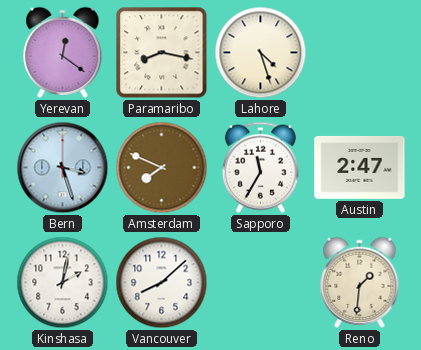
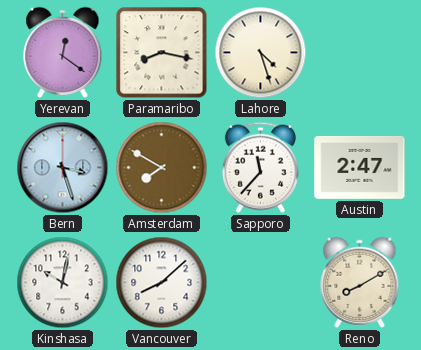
Amsterdam: 7:49 -> 7:50
Sapporo: 11:35 -> 11:37
Kinshasa: 2:02 -> 10:02
Reno: 1:31 -> 8:10
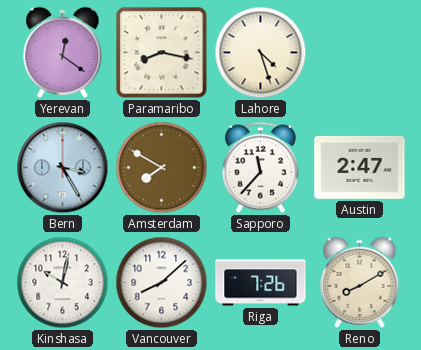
Bern: 3:27 -> 3:25
Riga: none -> 7:26
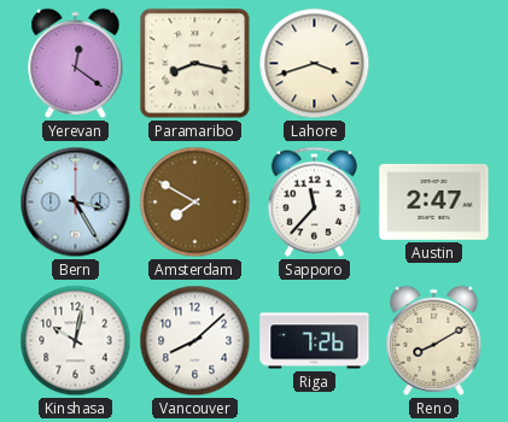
Lahore: 4:27 -> 3:42
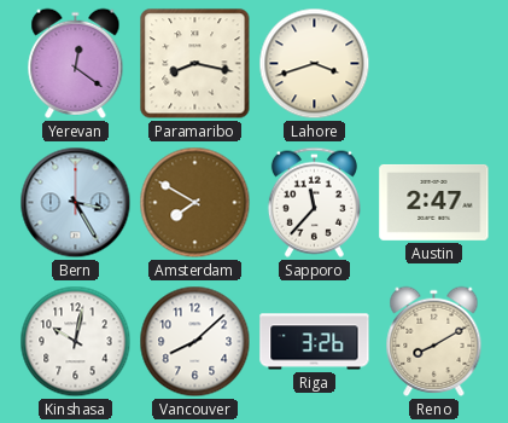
Riga: 7:26 -> 3:26
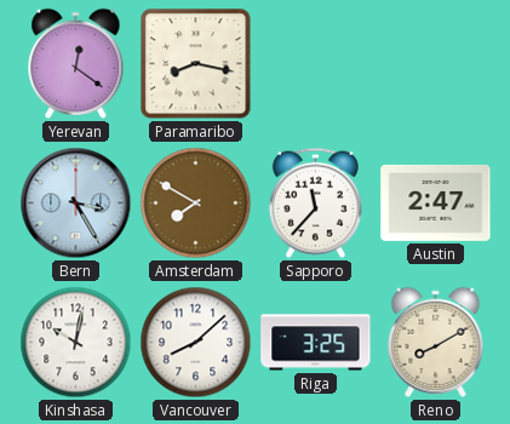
Lahore: 3:42 -> none
Riga: 3:26 -> 3:25
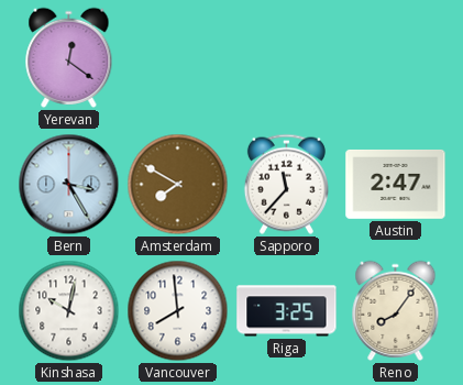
Paramaribo: 8:17 -> none
Vancouver: 8:08 -> 7:59
Reno: 8:10 -> 8:06
